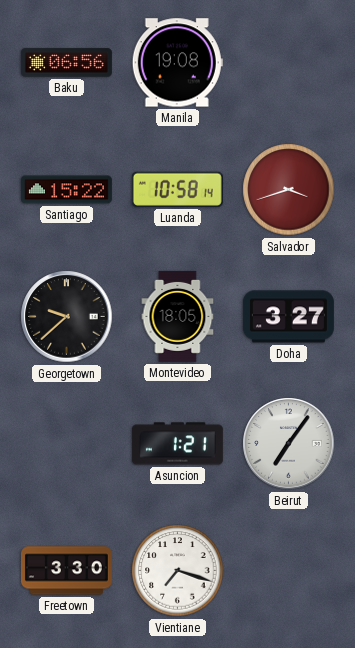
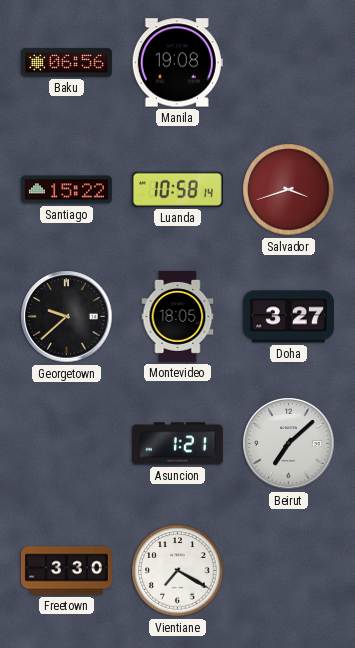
Beirut: 7:06 -> 7:08
Vientiane: 7:18 -> 7:20
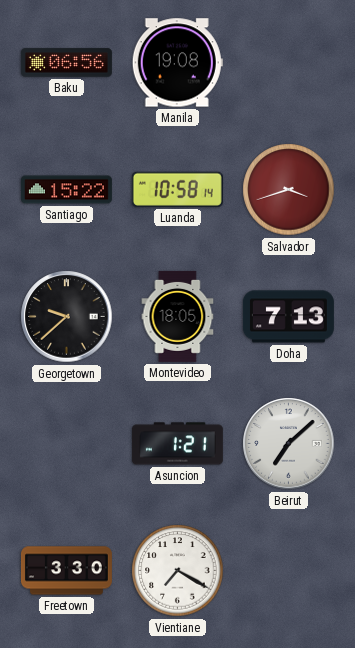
Doha: 3:27 -> 7:13
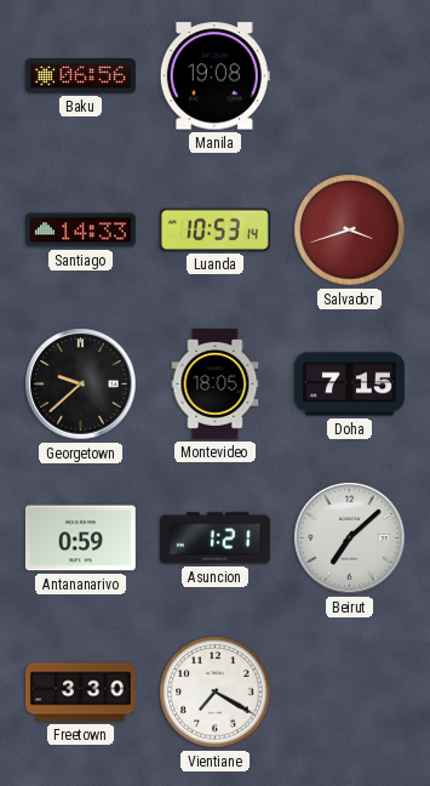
Santiago: 15:22 -> 14:33
Luanda: 10:58 -> 10:53
Doha: 7:13 -> 7:15
Antananarivo: none -> 0:59
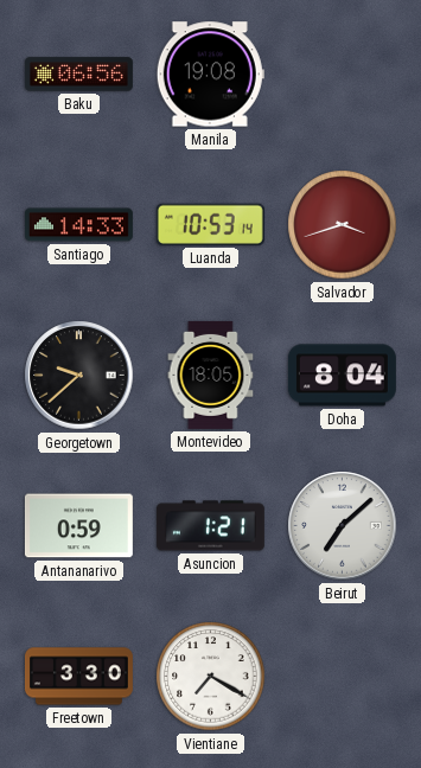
Doha: 7:15 -> 8:04
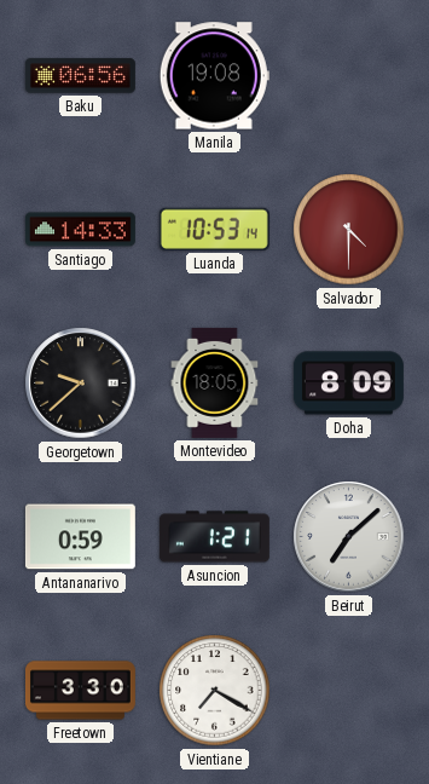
Salvador: 3:42 -> 4:30
Doha: 8:04 -> 8:09
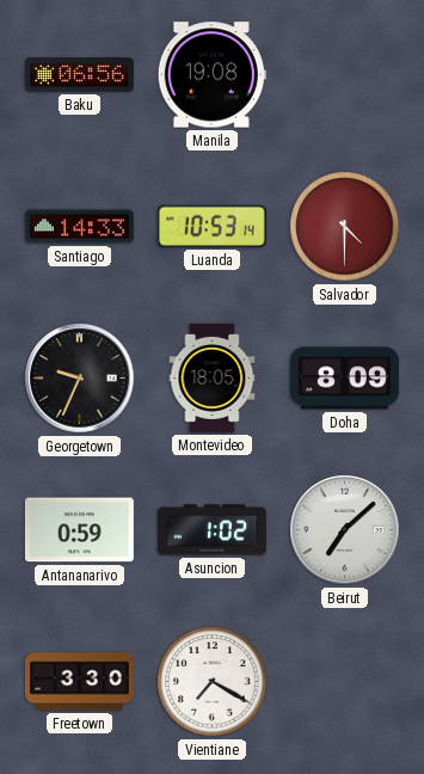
Georgetown: 9:38 -> 9:34
Asuncion: 1:21 -> 1:02
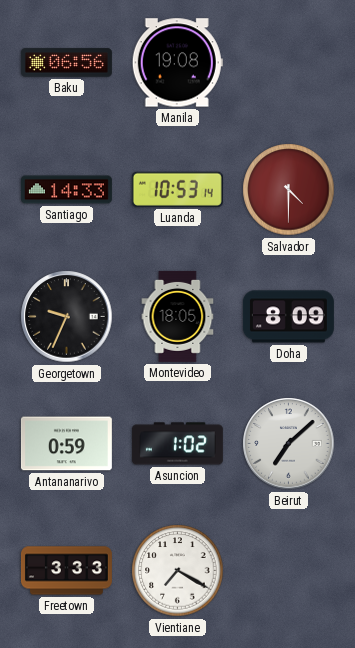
Freetown: 3:30 -> 3:33
